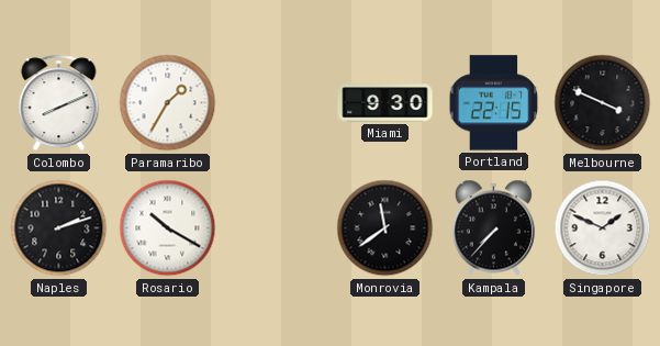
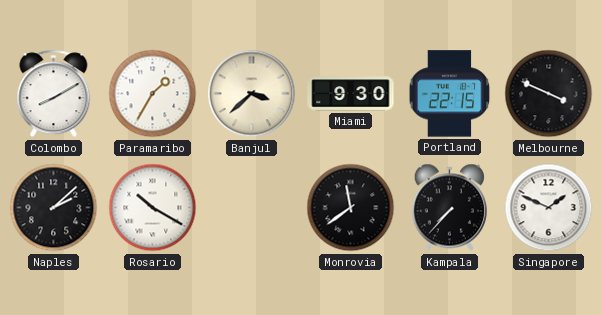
Colombo: 8:11 -> 8:10
Banjul: none -> 3:38
Naples: 2:12 -> 2:08
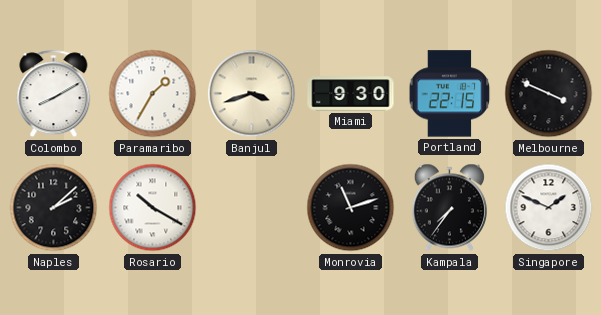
Banjul: 3:38 -> 3:42
Monrovia: 11:39 -> 11:12
Kampala: 7:37 -> 7:36
